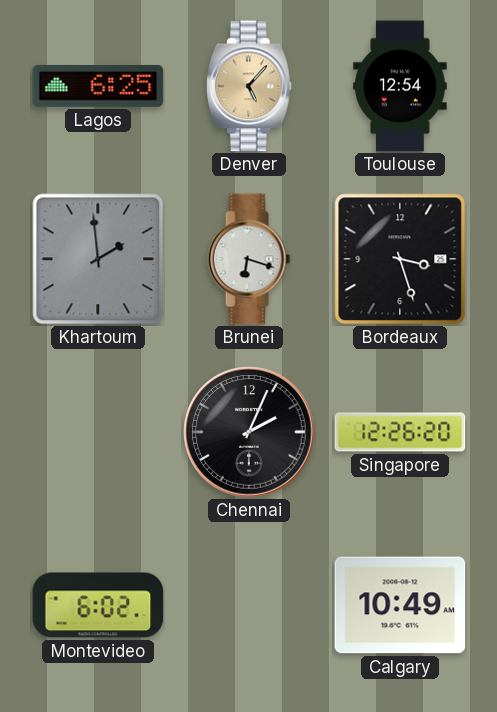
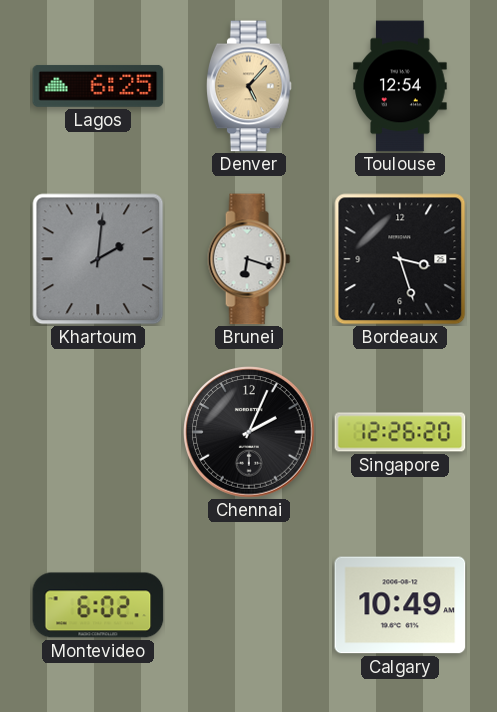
Khartoum: 1:59 -> 2:01
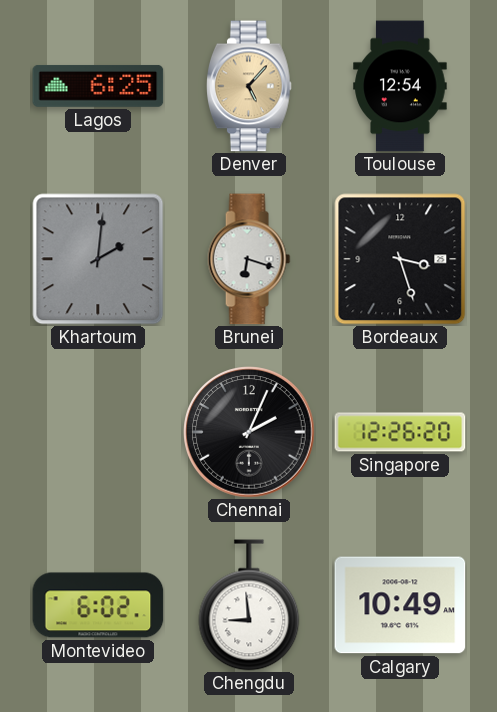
Chengdu: none -> 8:59
